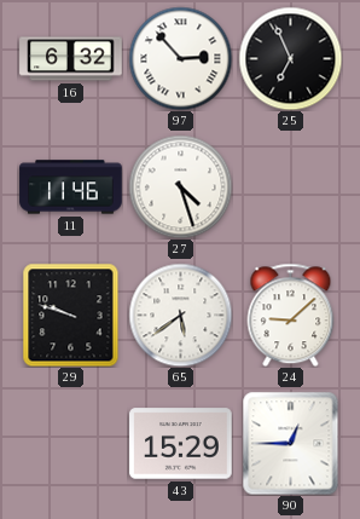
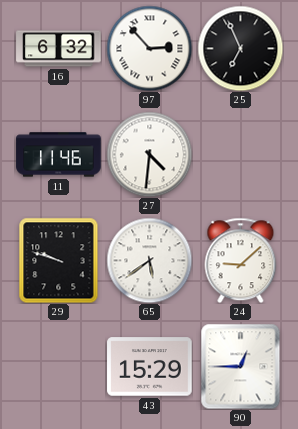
27: 4:27 -> 4:31
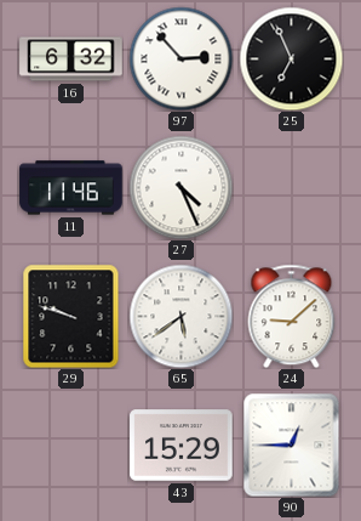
27: 4:31 -> 4:26
